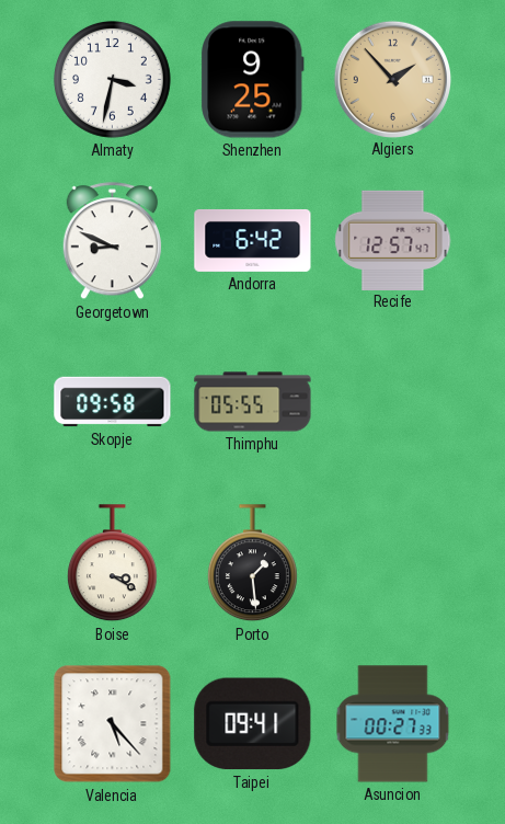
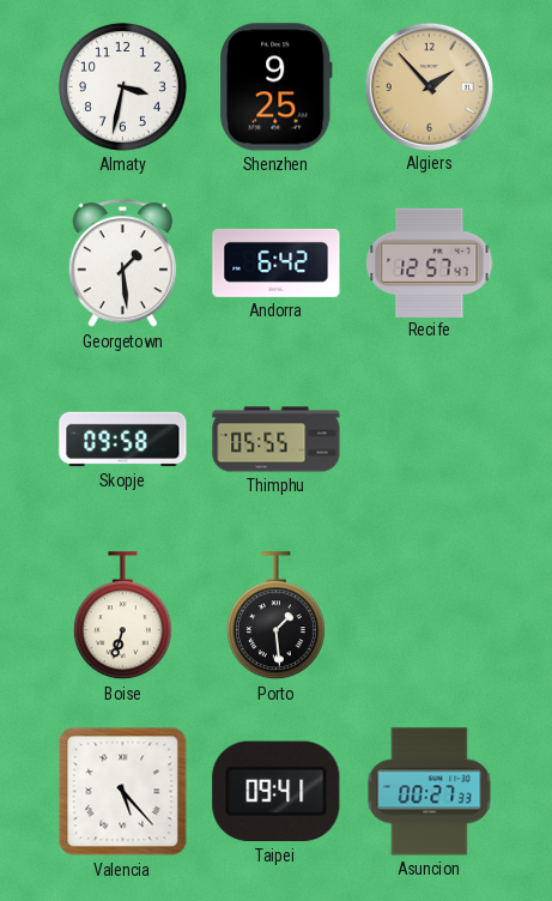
Georgetown: 8:49 -> 1:29
Boise: 3:20 -> 6:33
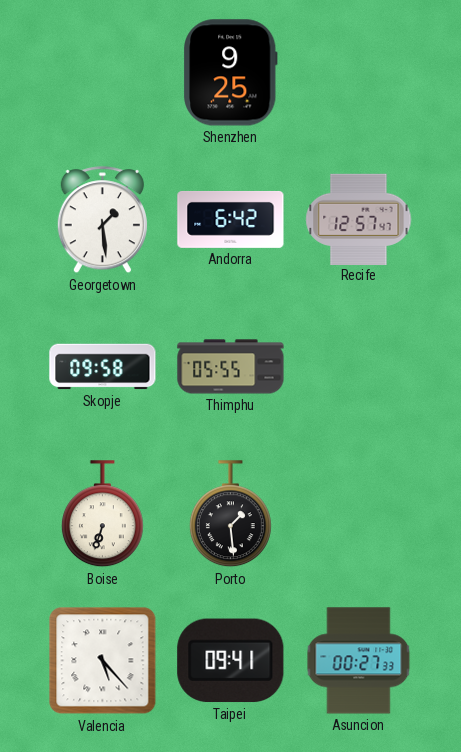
Almaty: 3:32 -> none
Algiers: 1:53 -> none
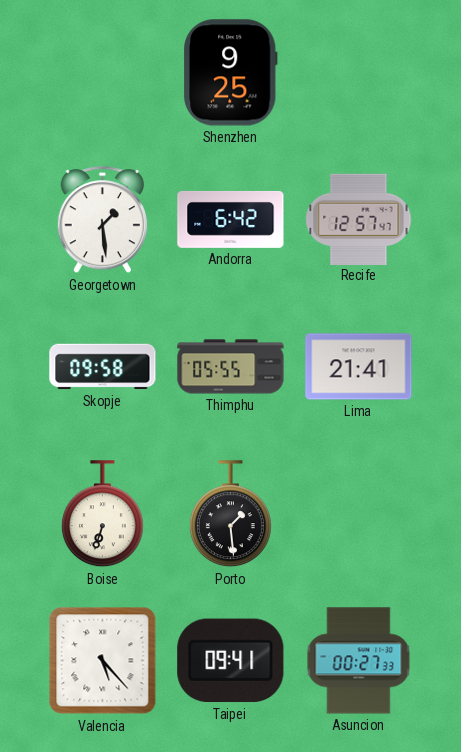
Lima: none -> 21:41
